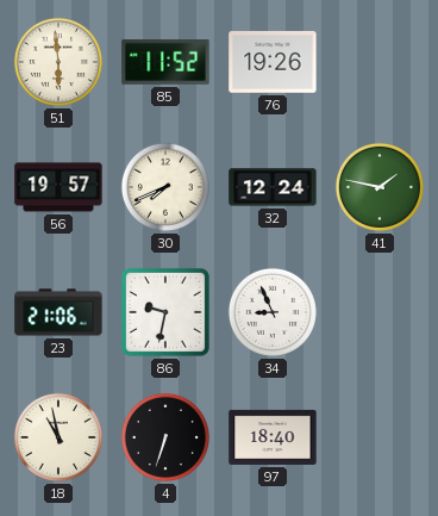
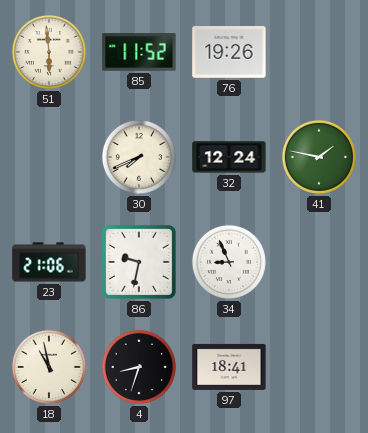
56: 19:57 -> none
4: 6:33 -> 8:33
97: 18:40 -> 18:41
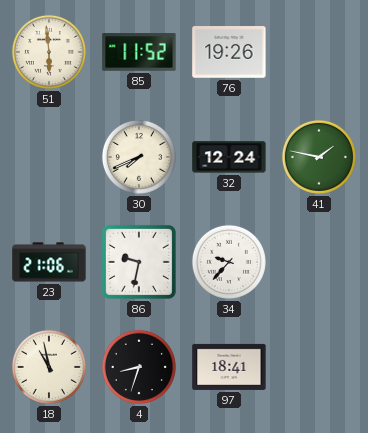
34: 8:56 -> 9:37
